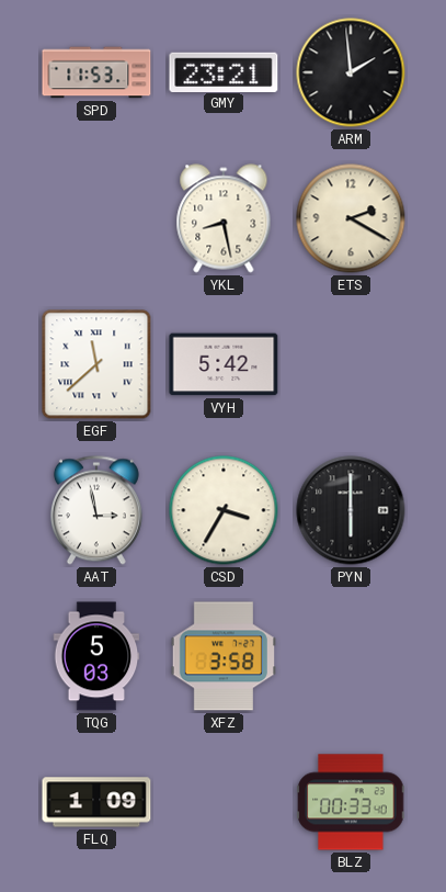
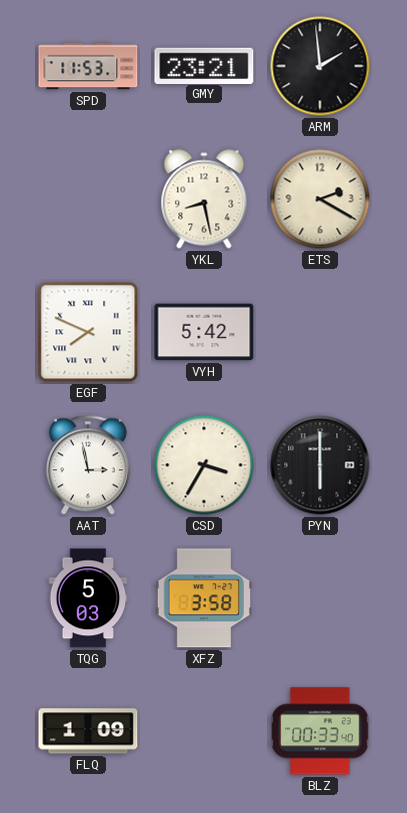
EGF: 11:38 -> 7:49
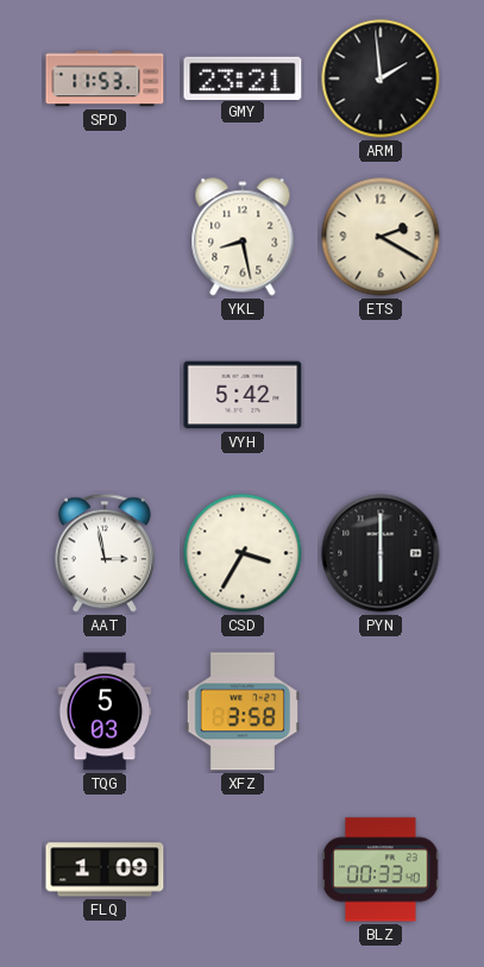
EGF: 7:49 -> none
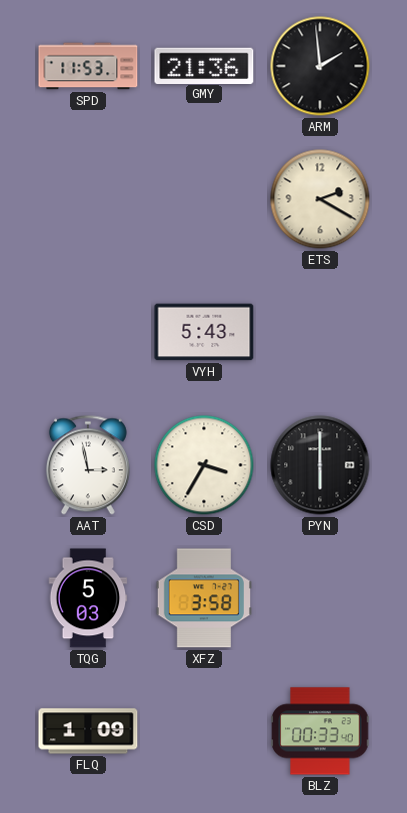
GMY: 23:21 -> 21:36
YKL: 8:28 -> none
VYH: 5:42 -> 5:43
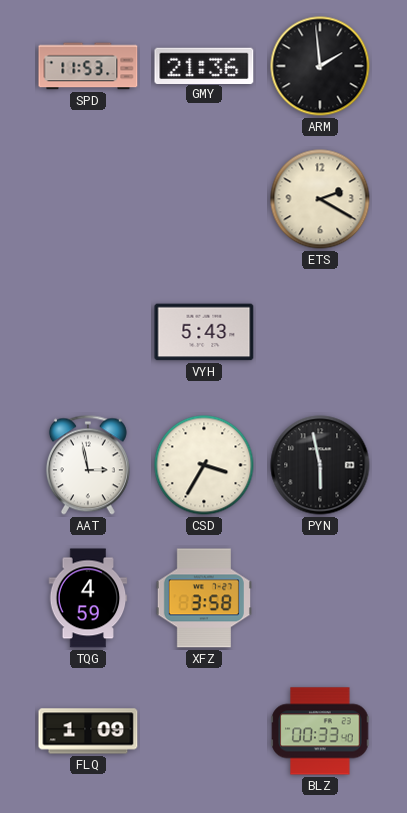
PYN: 6:00 -> 5:58
TQG: 5:03 -> 4:59
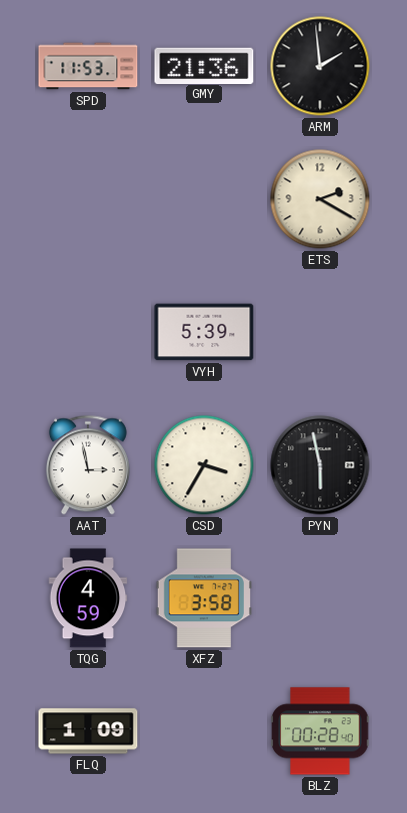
VYH: 5:43 -> 5:39
BLZ: 00:33 -> 00:28
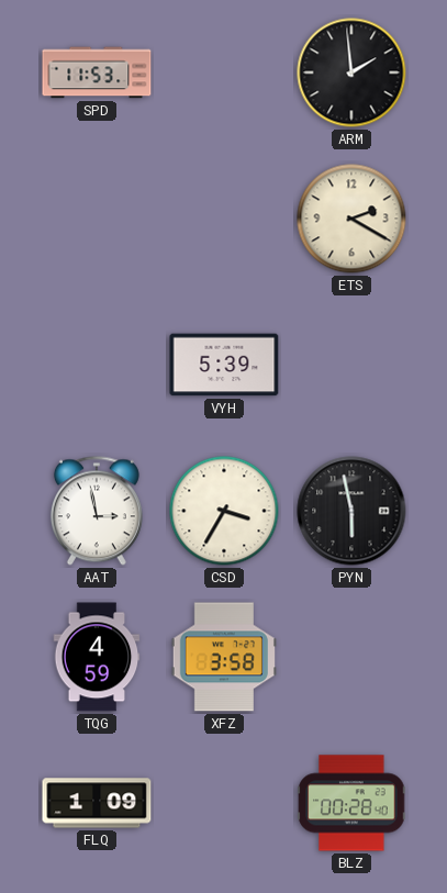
GMY: 21:36 -> none
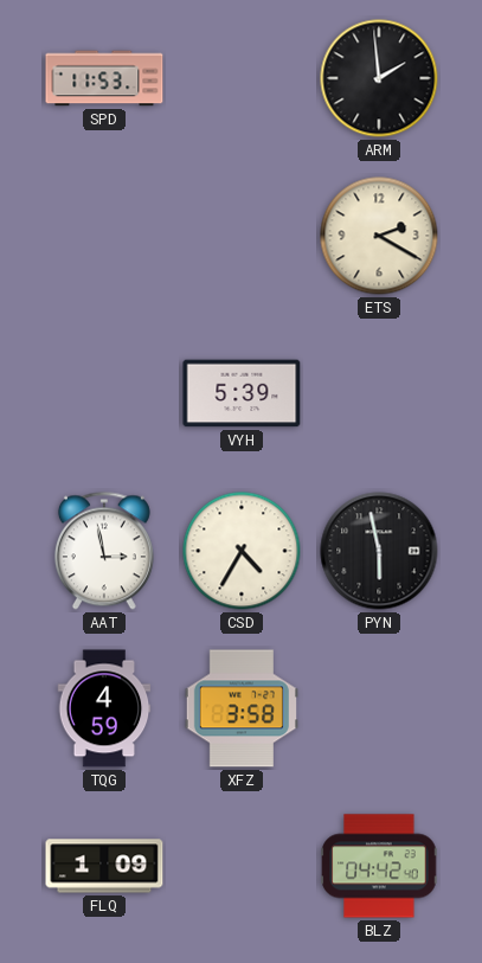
CSD: 3:35 -> 4:35
BLZ: 00:28 -> 04:42
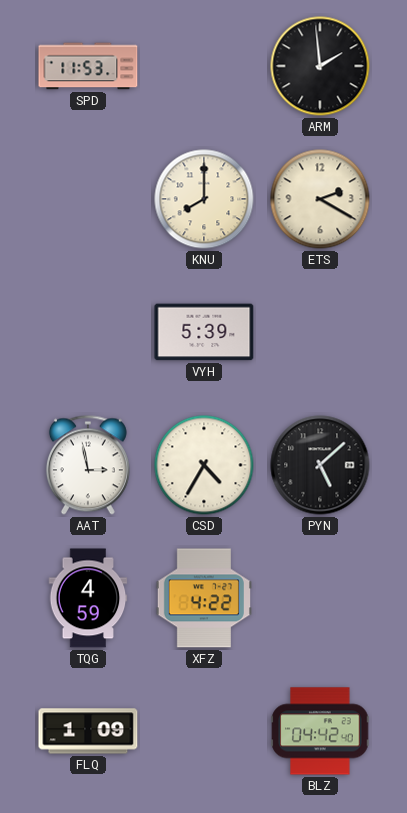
KNU: none -> 8:00
PYN: 5:58 -> 5:08
XFZ: 3:58 -> 4:22
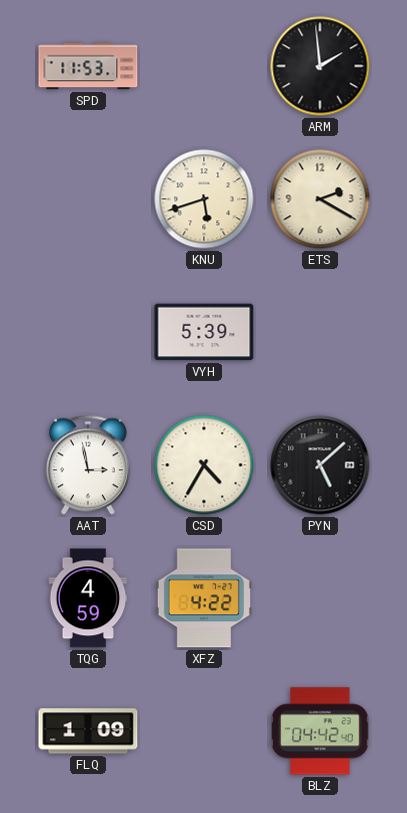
KNU: 8:00 -> 5:42
